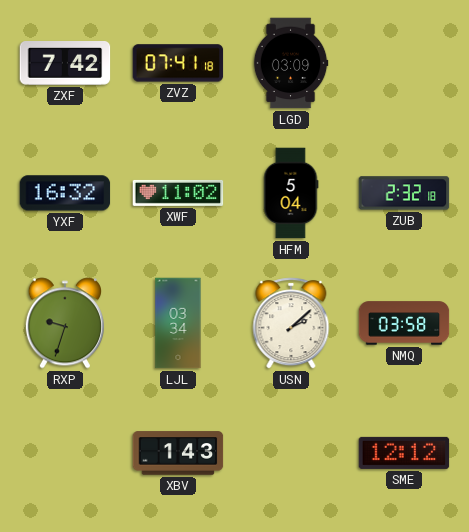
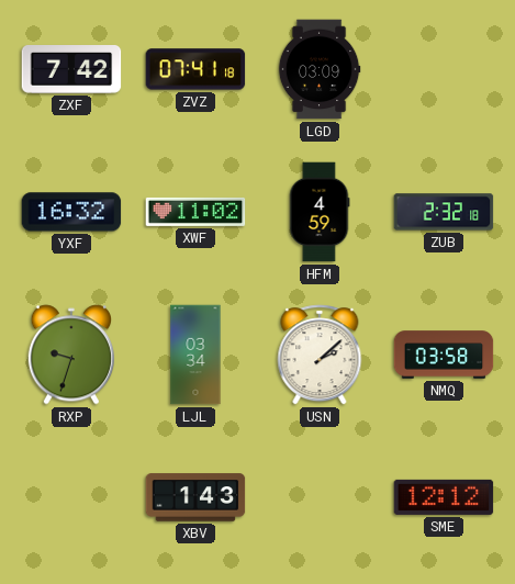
HFM: 5:04 -> 4:59
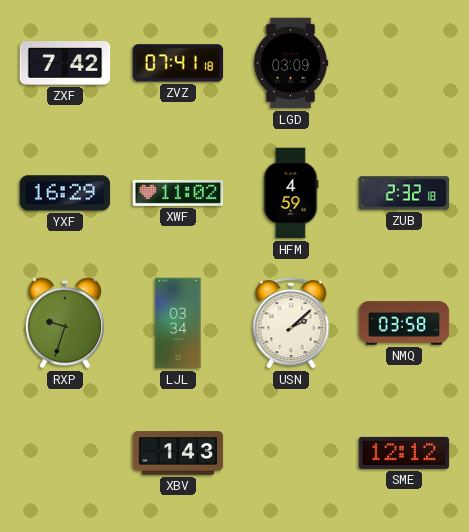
YXF: 16:32 -> 16:29
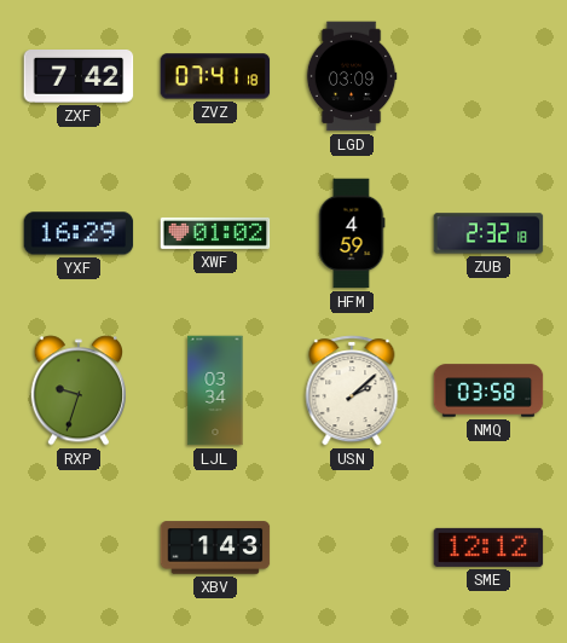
XWF: 11:02 -> 01:02
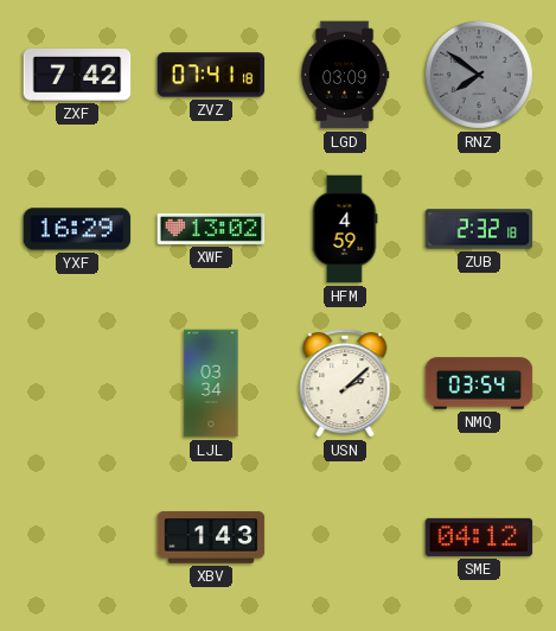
RNZ: none -> 7:51
XWF: 01:02 -> 13:02
RXP: 9:33 -> none
NMQ: 03:58 -> 03:54
SME: 12:12 -> 04:12
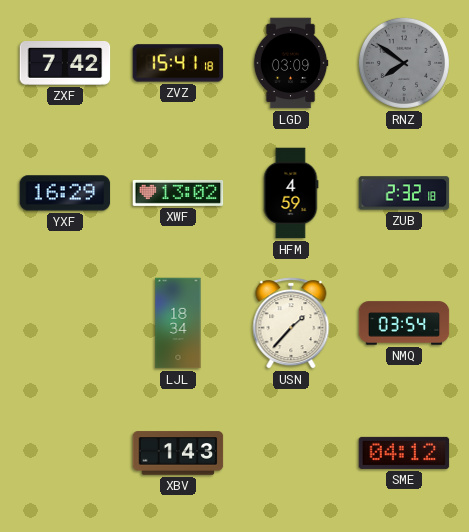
ZVZ: 07:41 -> 15:41
LJL: 03:34 -> 18:34
USN: 2:08 -> 1:37
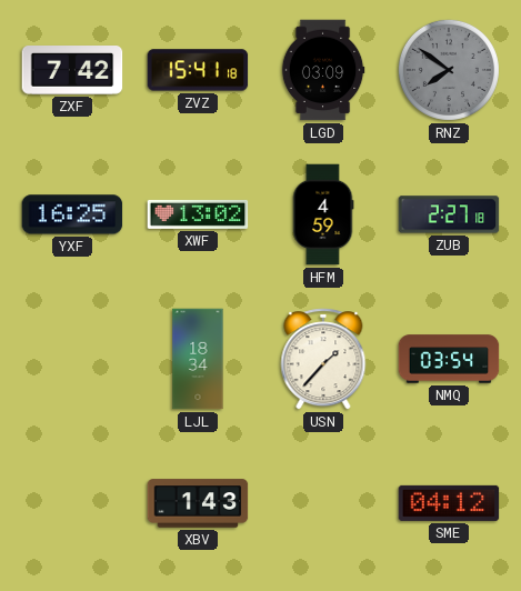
YXF: 16:29 -> 16:25
ZUB: 2:32 -> 2:27
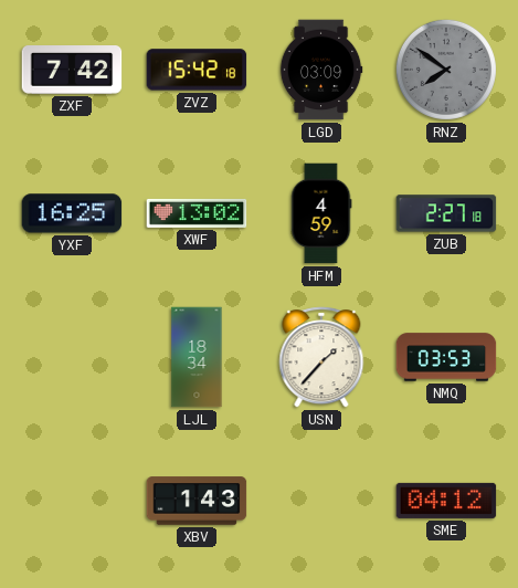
ZVZ: 15:41 -> 15:42
NMQ: 03:54 -> 03:53
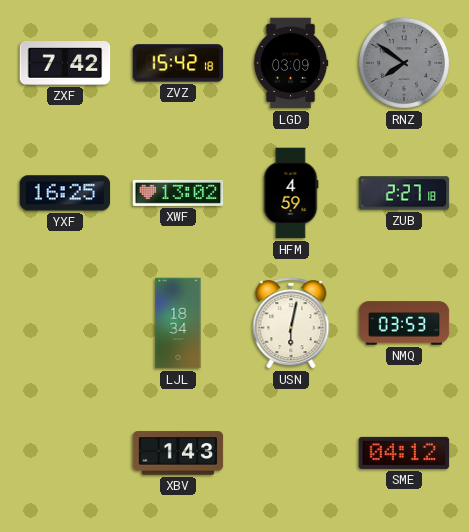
USN: 1:37 -> 6:02
